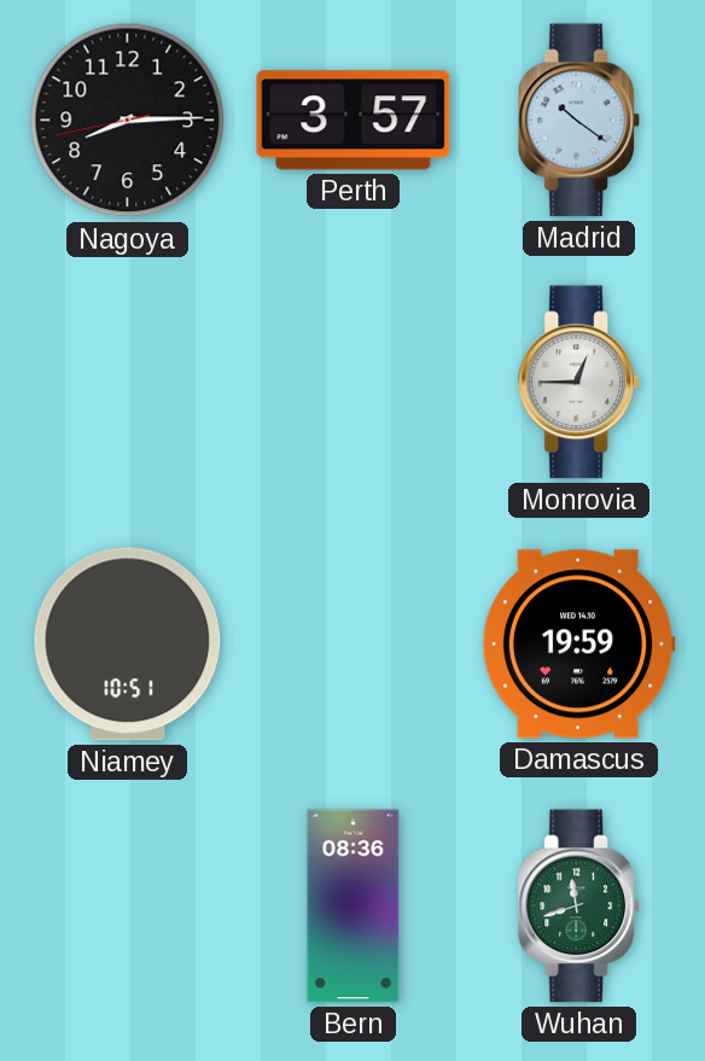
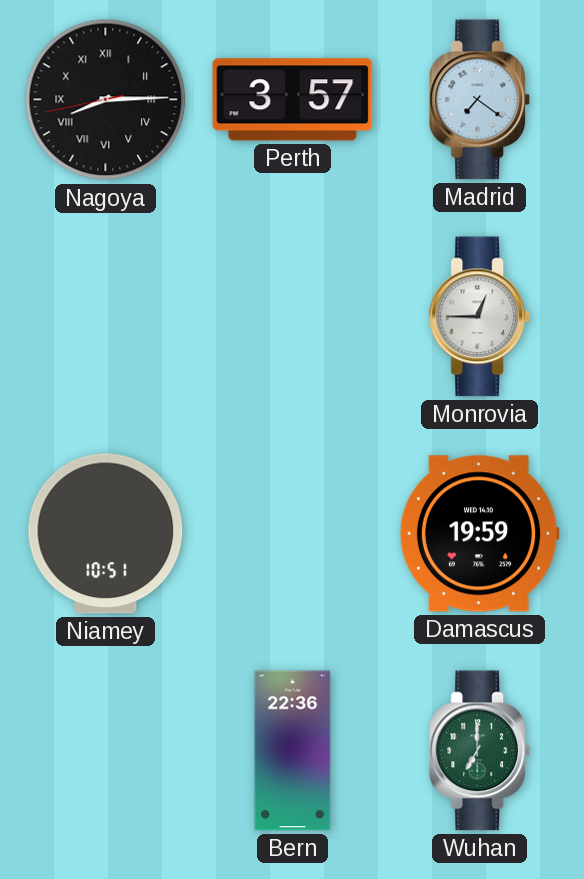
Nagoya numerals: Arabic -> Roman
Madrid: 10:21 -> 7:21
Bern: 08:36 -> 22:36
Wuhan: 11:42 -> 7:00
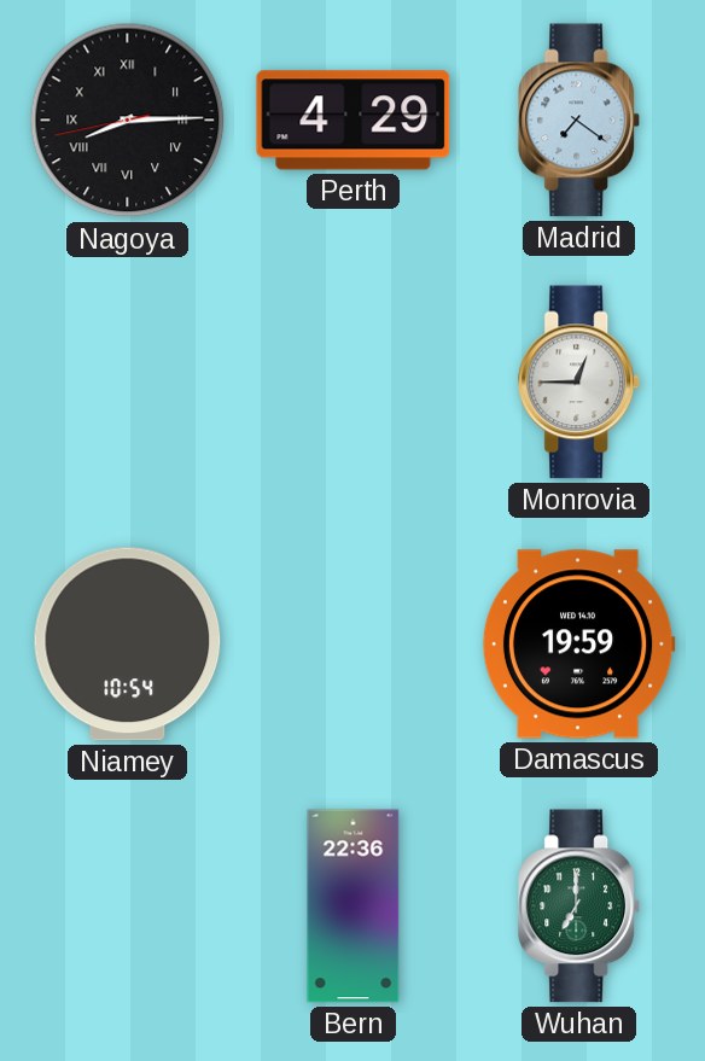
Perth: 3:57 -> 4:29
Niamey: 10:51 -> 10:54
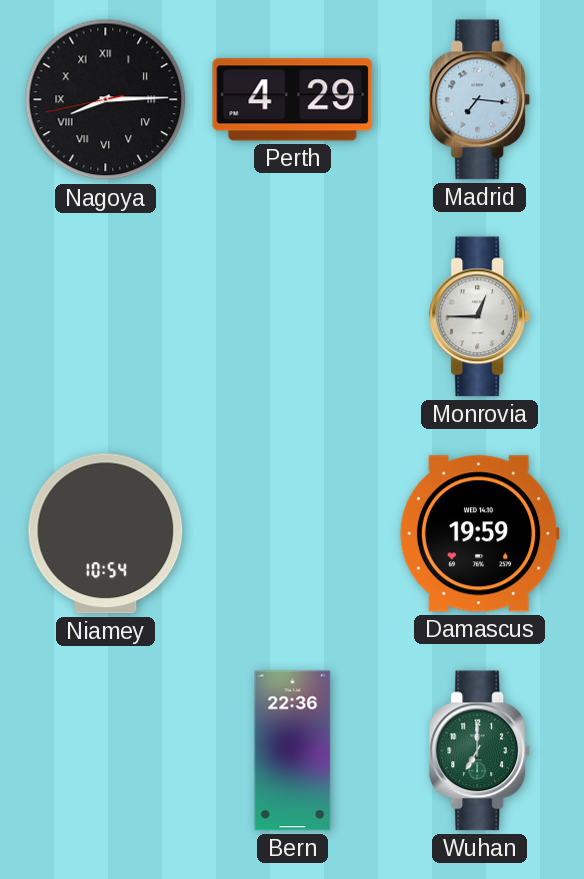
Madrid: 7:21 -> 7:16
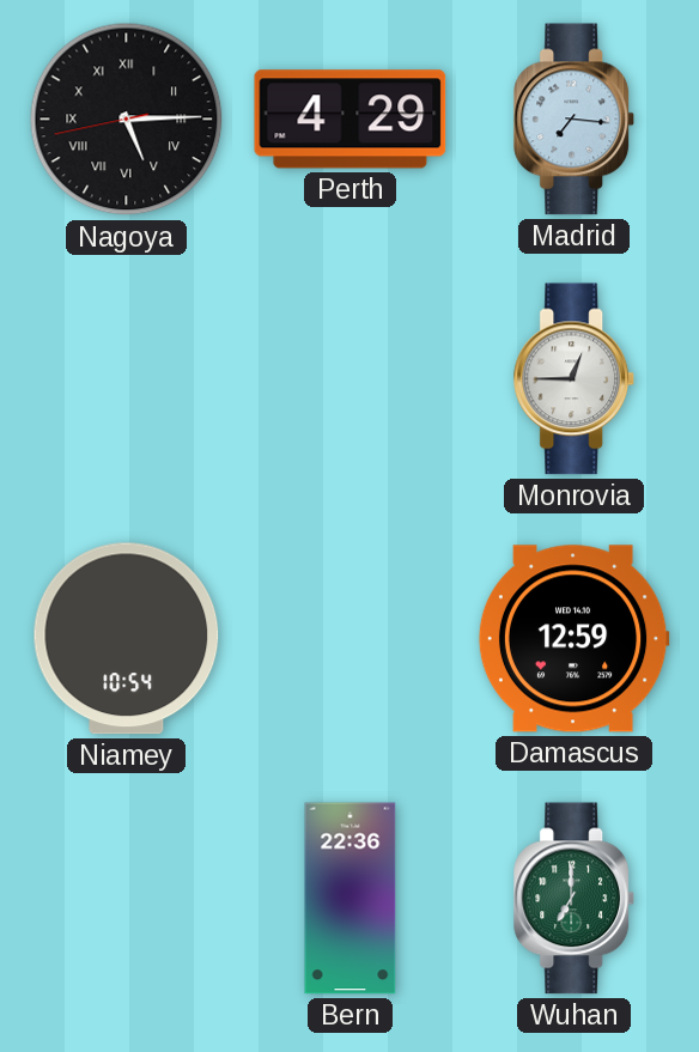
Nagoya: 8:14 -> 5:14
Damascus: 19:59 -> 12:59
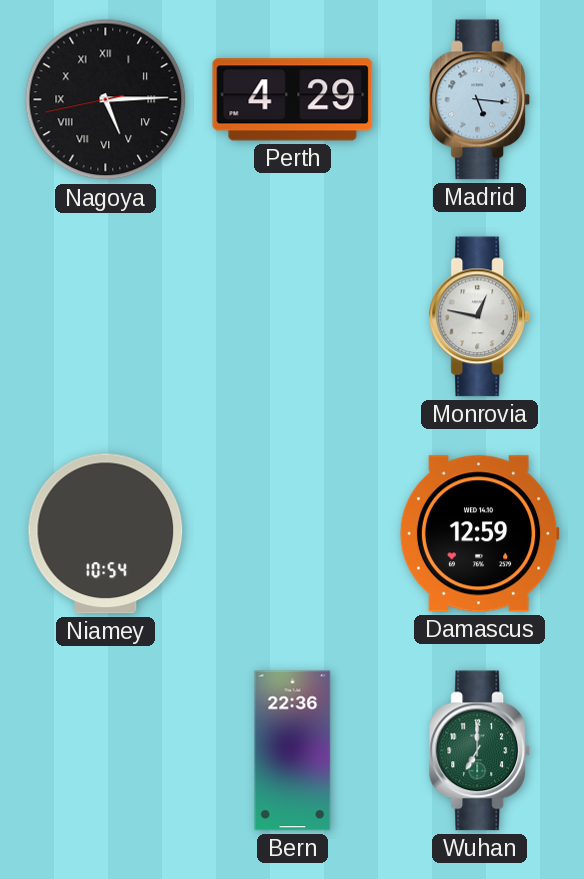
Madrid: 7:16 -> 5:16
Monrovia: 12:45 -> 12:47
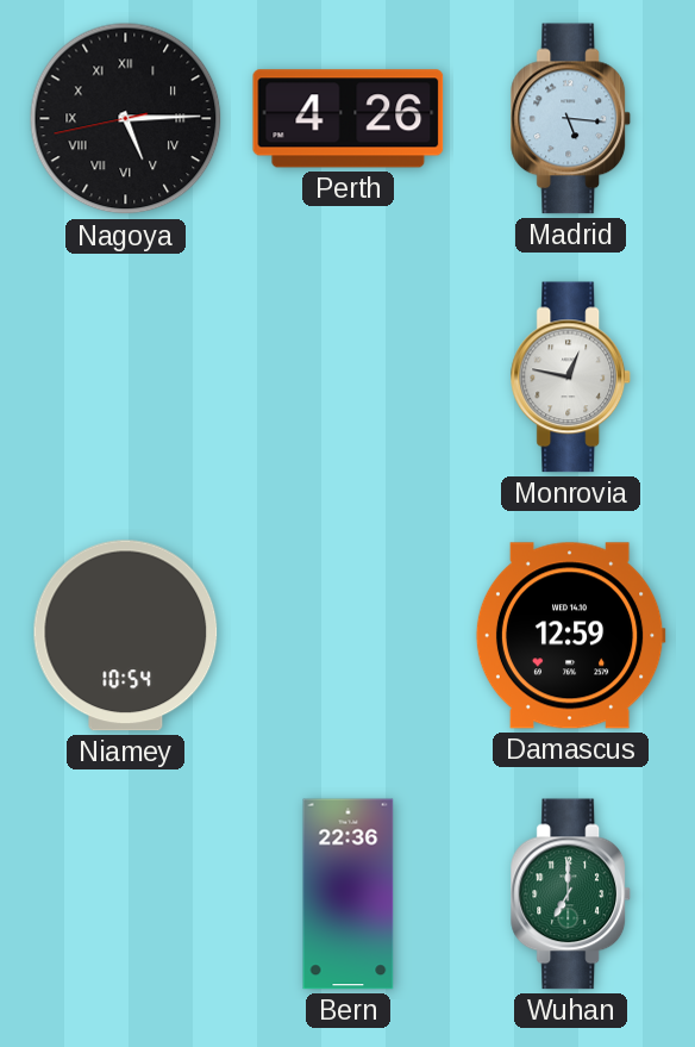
Perth: 4:29 -> 4:26
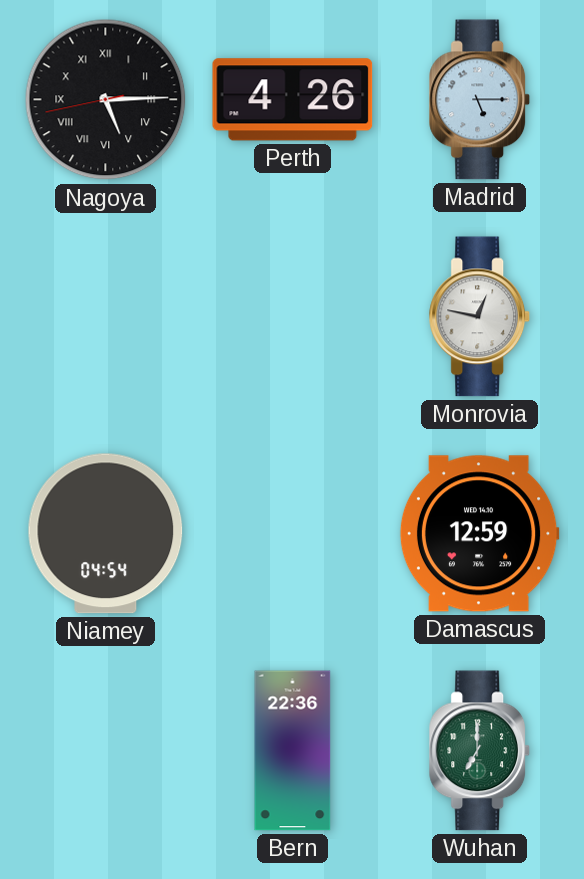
Madrid: 5:16 -> 5:15
Niamey: 10:54 -> 04:54
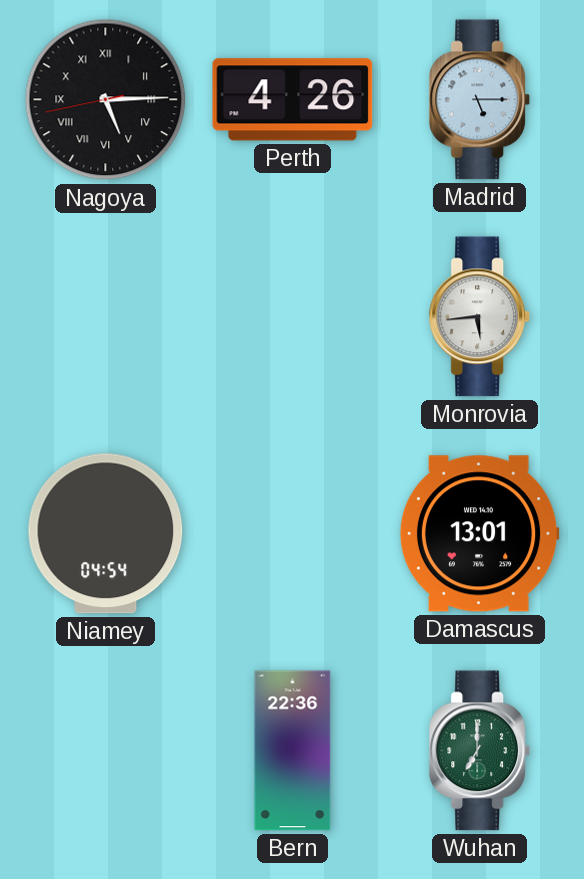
Monrovia: 12:47 -> 5:44
Damascus: 12:59 -> 13:01
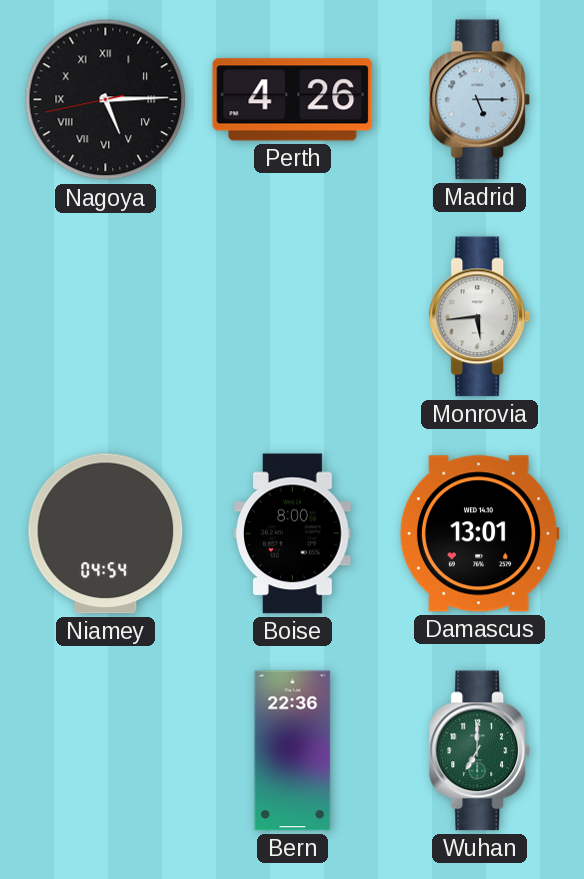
Boise: none -> 8:00
